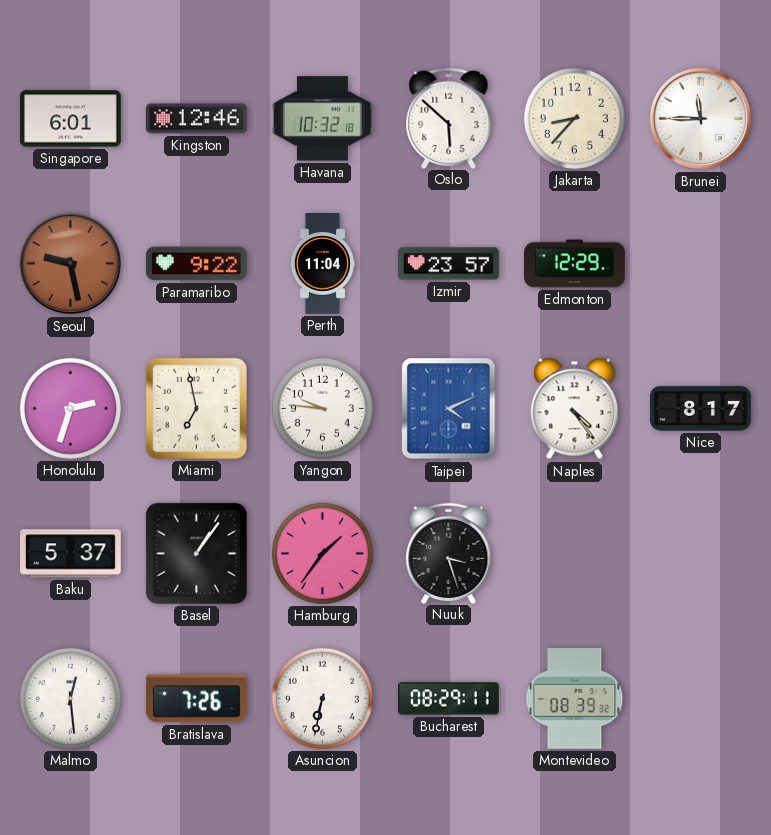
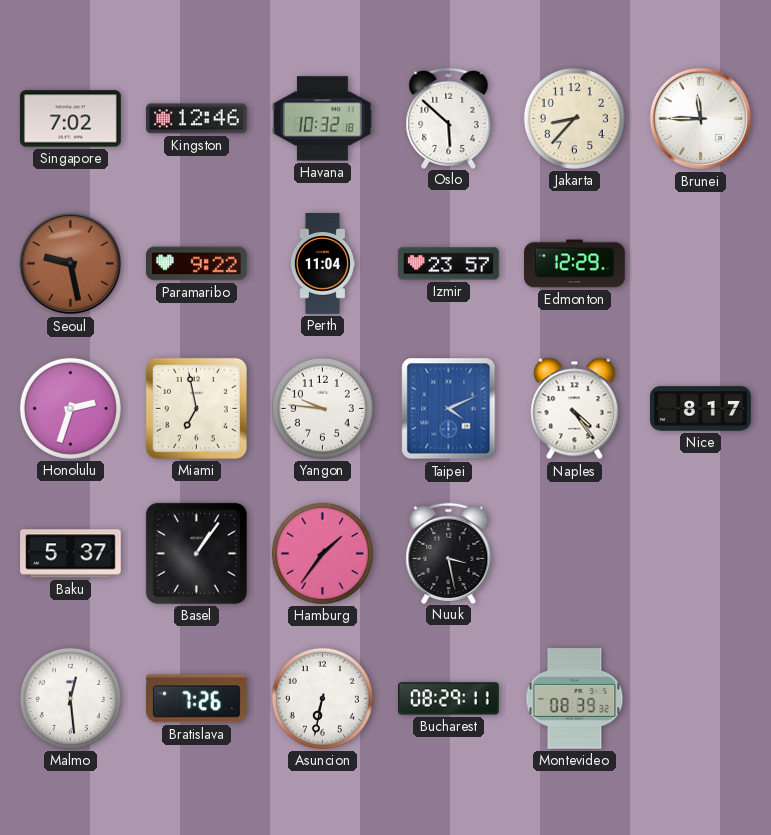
Singapore: 6:01 -> 7:02
Nuuk: 3:27 -> 3:28
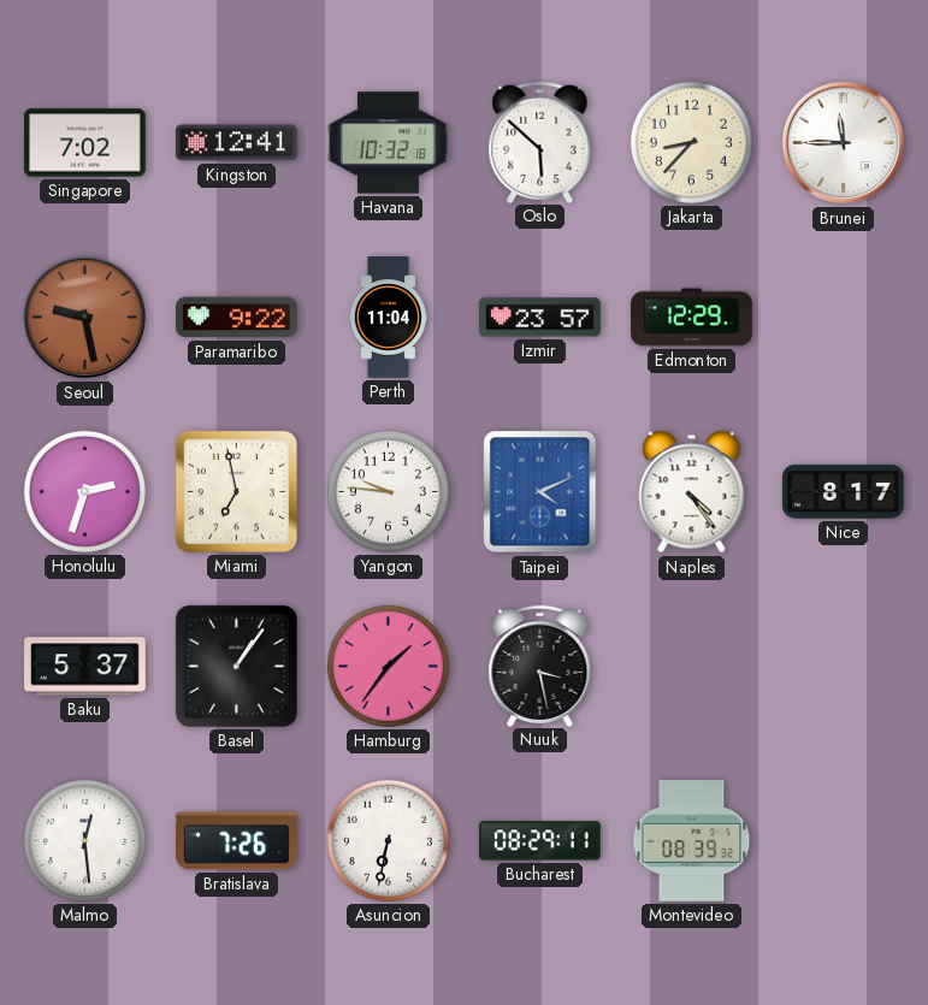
Kingston: 12:46 -> 12:41
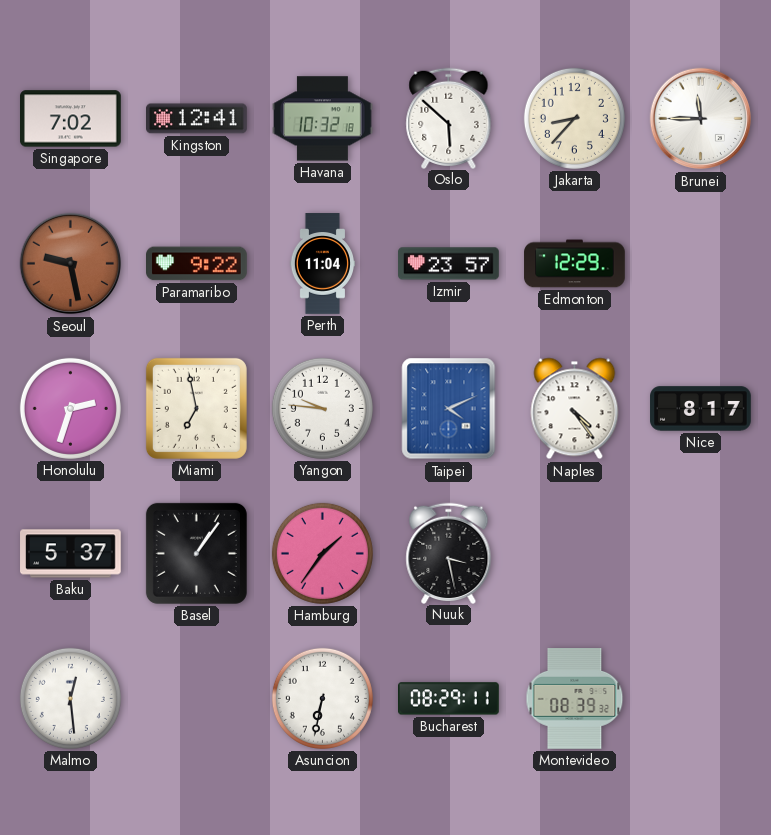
Bratislava: 7:26 -> none
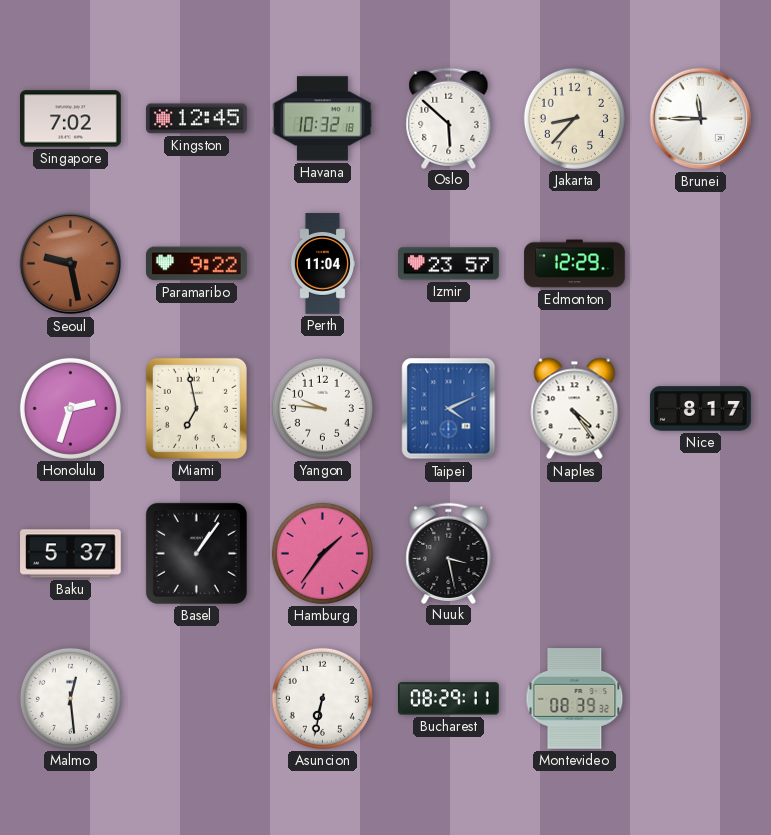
Kingston: 12:41 -> 12:45
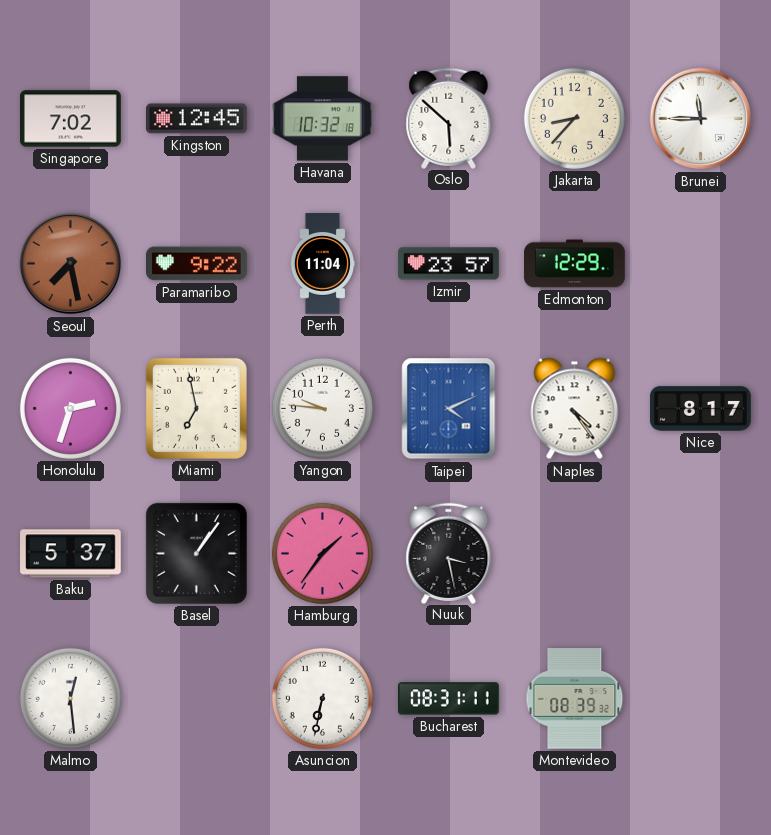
Seoul: 9:28 -> 7:28
Bucharest: 08:29 -> 08:31
